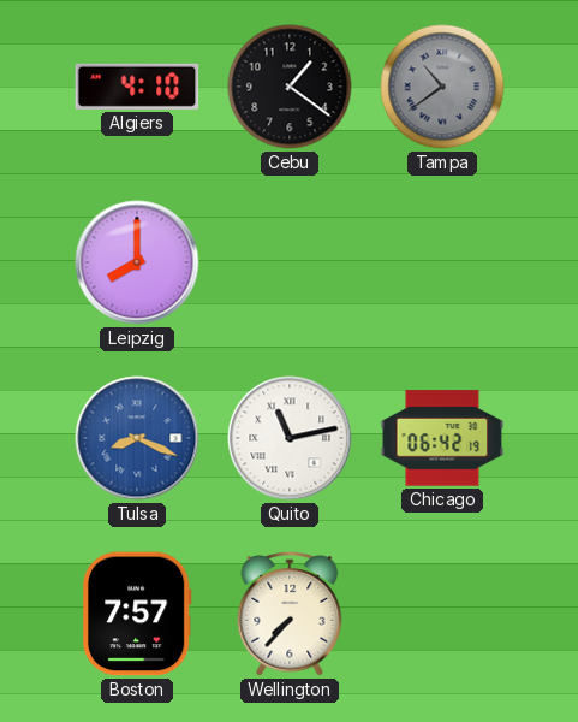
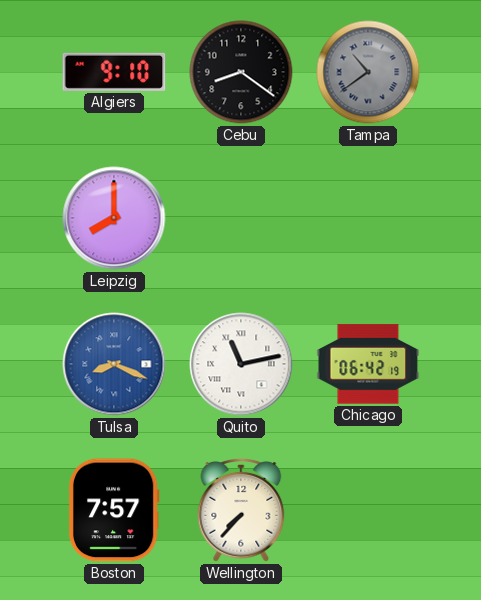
Algiers: 4:10 -> 9:10
Cebu: 1:21 -> 8:21
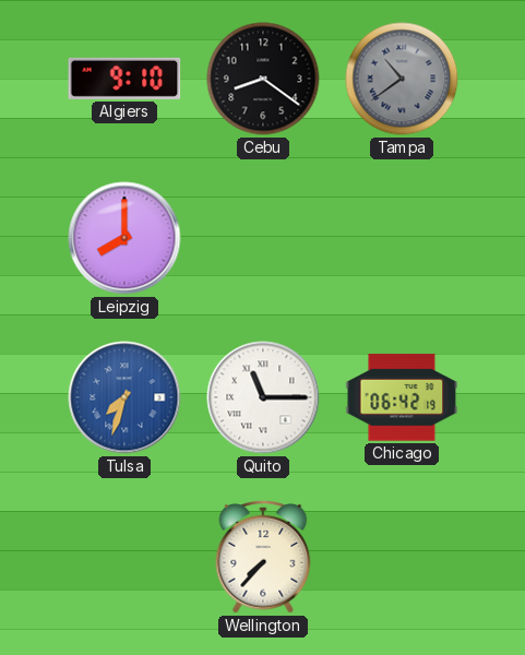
Tulsa: 8:19 -> 7:33
Quito: 11:13 -> 11:15
Boston: 7:57 -> none
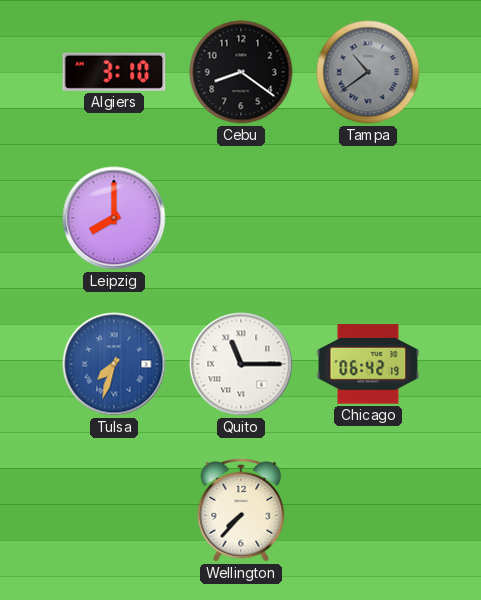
Algiers: 9:10 -> 3:10
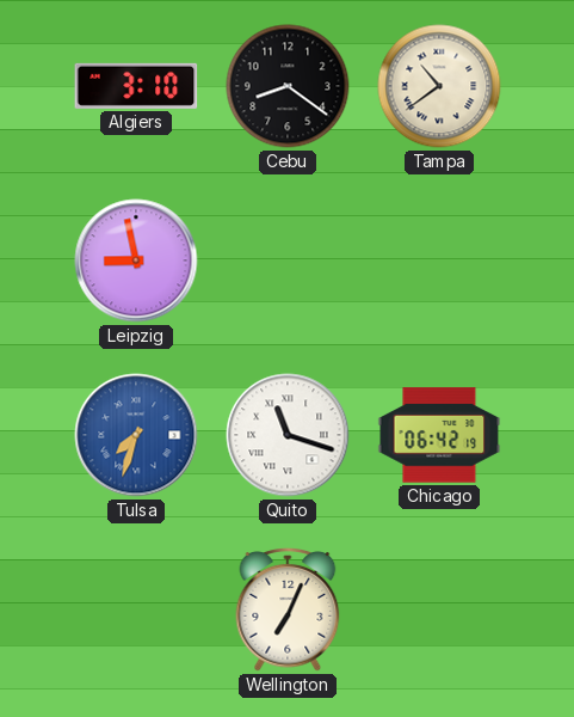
Tampa dial: grey -> cream
Leipzig: 8:00 -> 8:58
Quito: 11:15 -> 11:18
Wellington: 7:37 -> 7:04
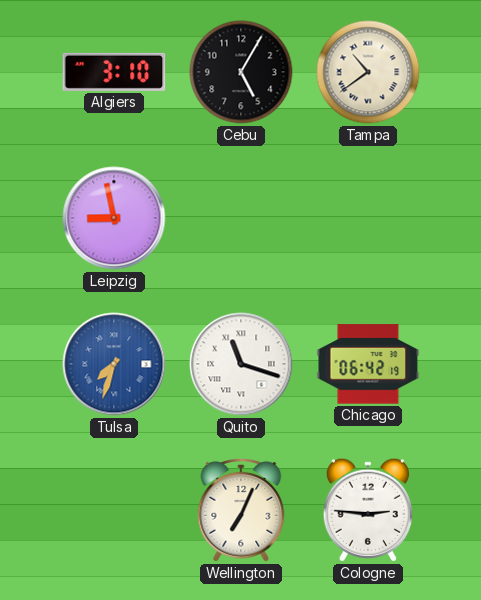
Cebu: 8:21 -> 5:05
Cologne: none -> 2:46
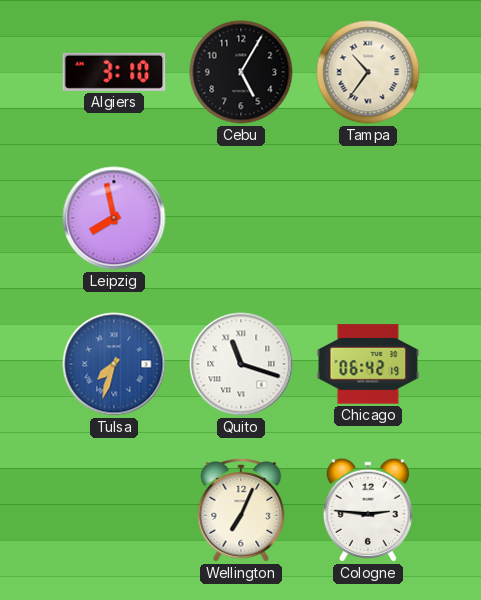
Tampa: 10:39 -> 10:36
Leipzig: 8:58 -> 7:58
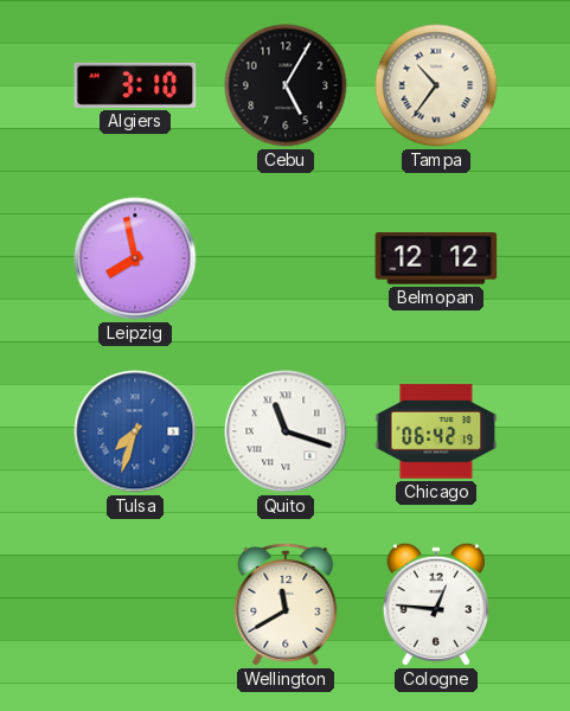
Belmopan: none -> 12:12
Wellington: 7:04 -> 11:40
Cologne: 2:46 -> 12:46
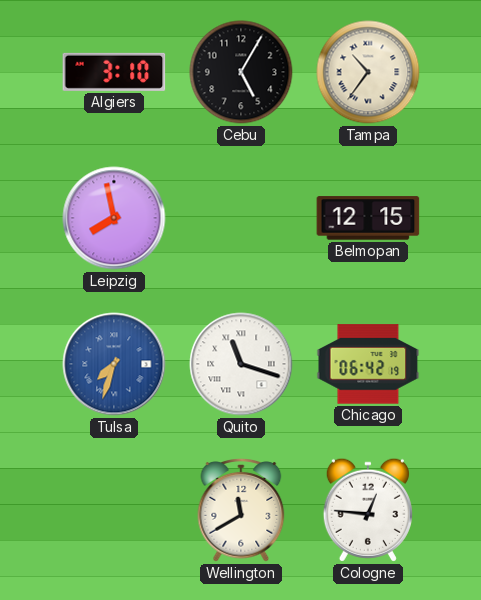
Belmopan: 12:12 -> 12:15
